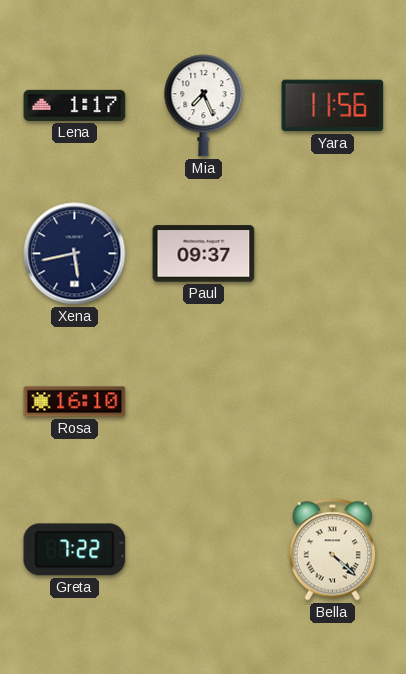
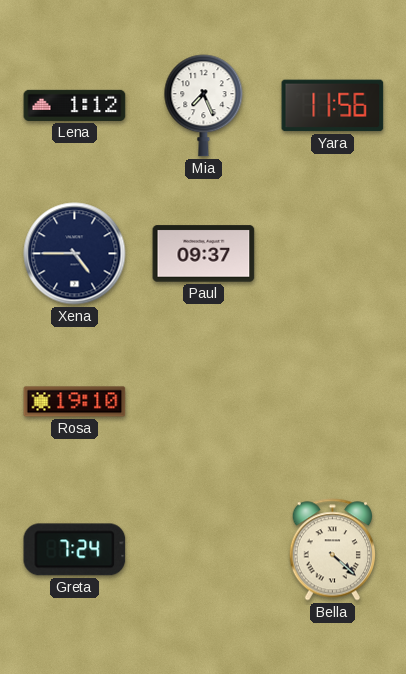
Lena: 1:17 -> 1:12
Xena: 5:43 -> 4:45
Rosa: 16:10 -> 19:10
Greta: 7:22 -> 7:24
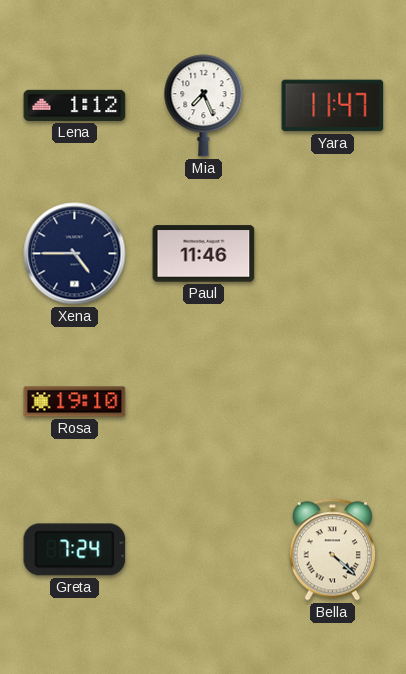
Yara: 11:56 -> 11:47
Paul: 09:37 -> 11:46
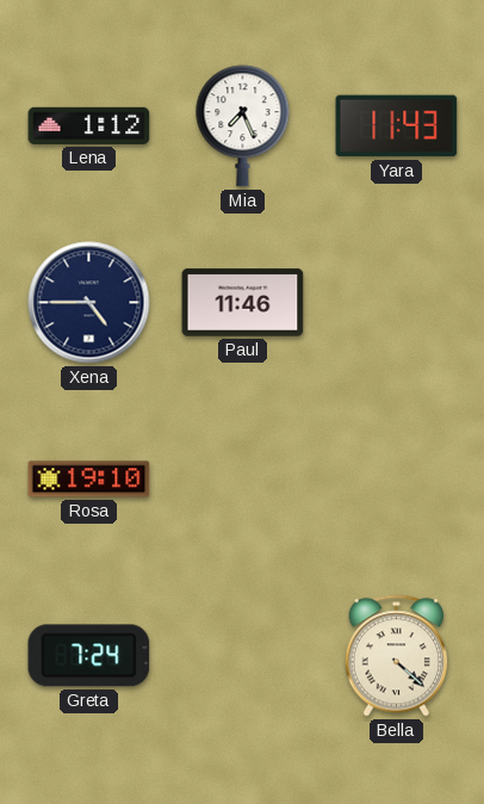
Yara: 11:47 -> 11:43
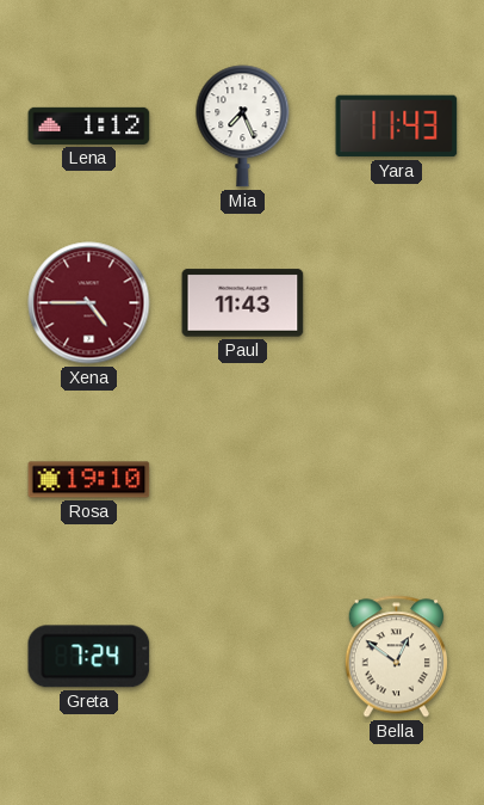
Xena dial: navy -> burgundy
Paul: 11:46 -> 11:43
Bella: 4:22 -> 12:51
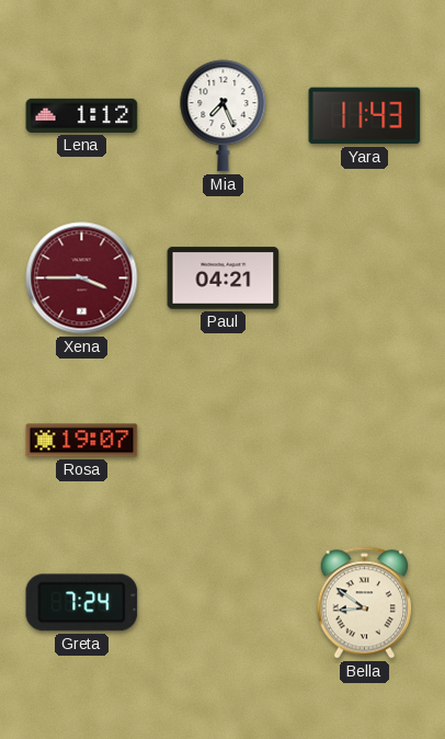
Xena: 4:45 -> 3:45
Paul: 11:43 -> 04:21
Rosa: 19:10 -> 19:07
Bella: 12:51 -> 8:51
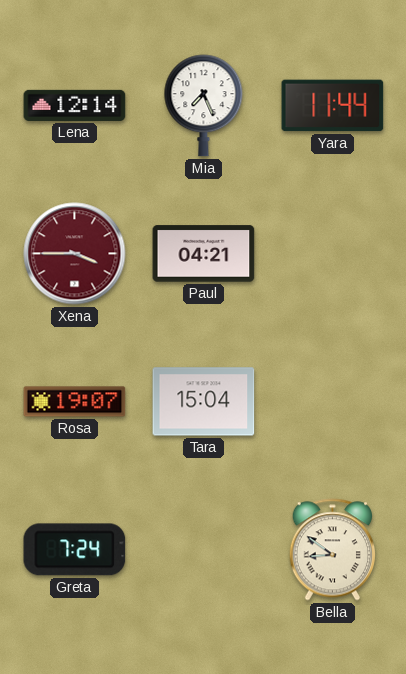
Lena: 1:12 -> 12:14
Yara: 11:43 -> 11:44
Tara: none -> 15:04
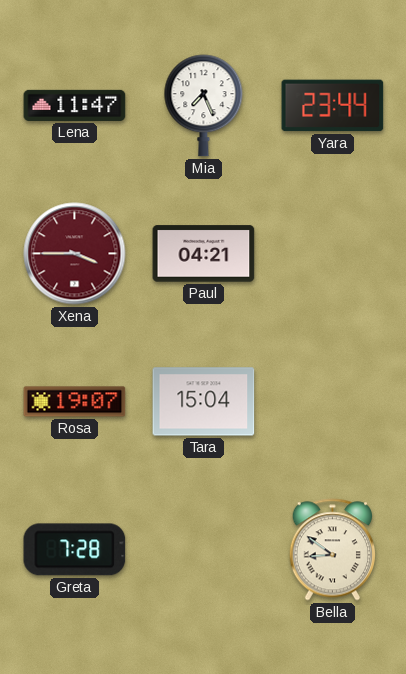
Lena: 12:14 -> 11:47
Yara: 11:44 -> 23:44
Greta: 7:24 -> 7:28
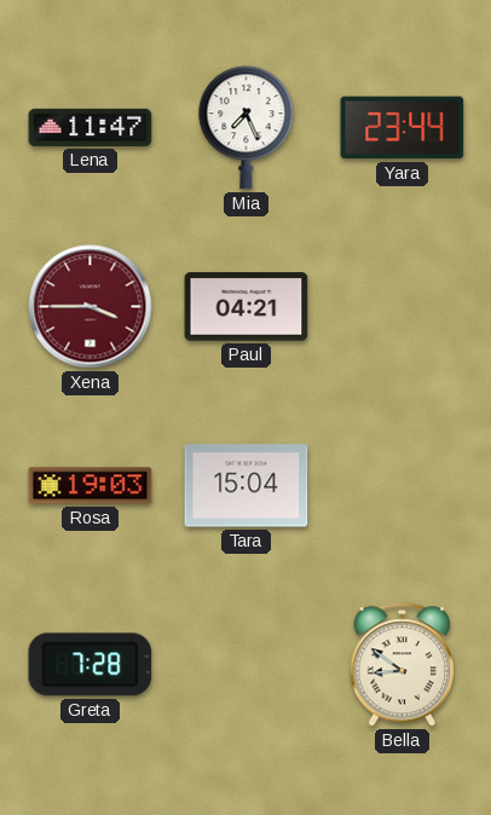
Rosa: 19:07 -> 19:03
